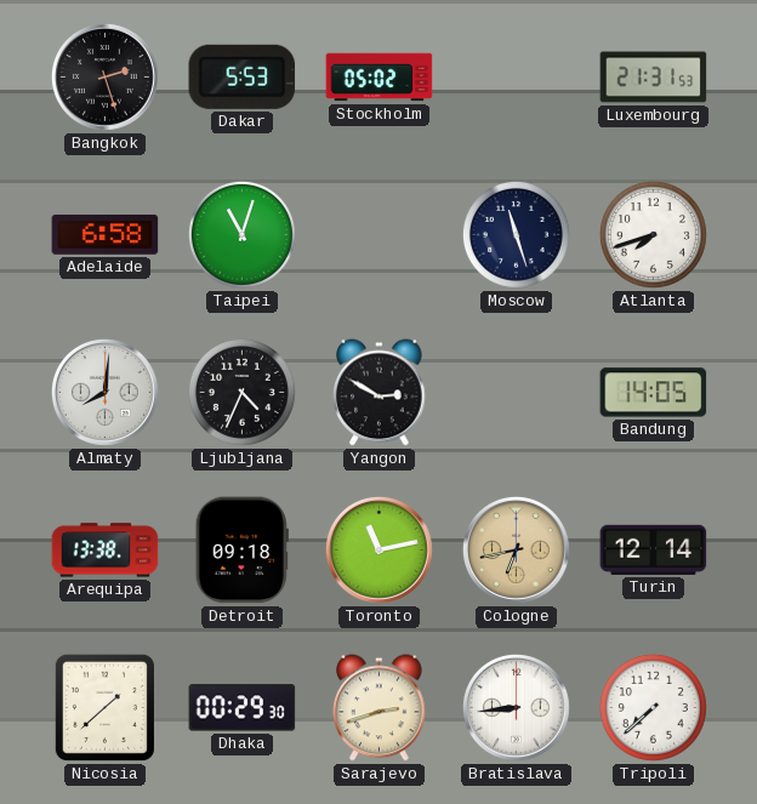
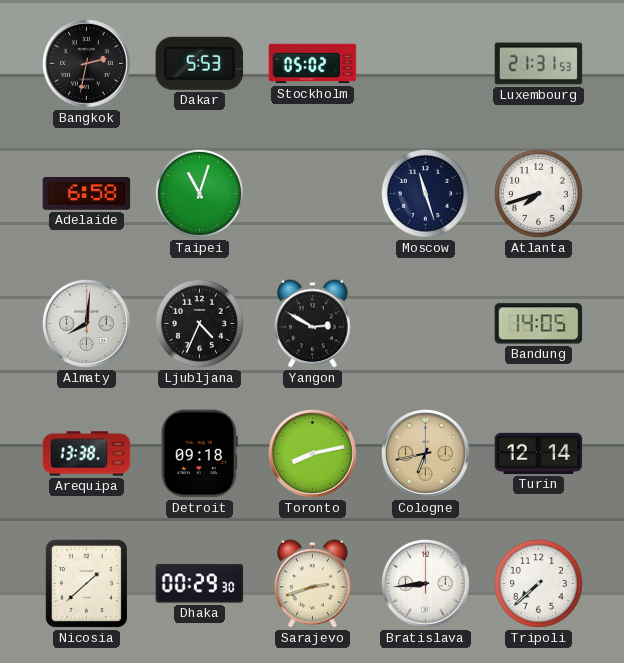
Bangkok: 2:27 -> 2:32
Toronto: 11:13 -> 8:13
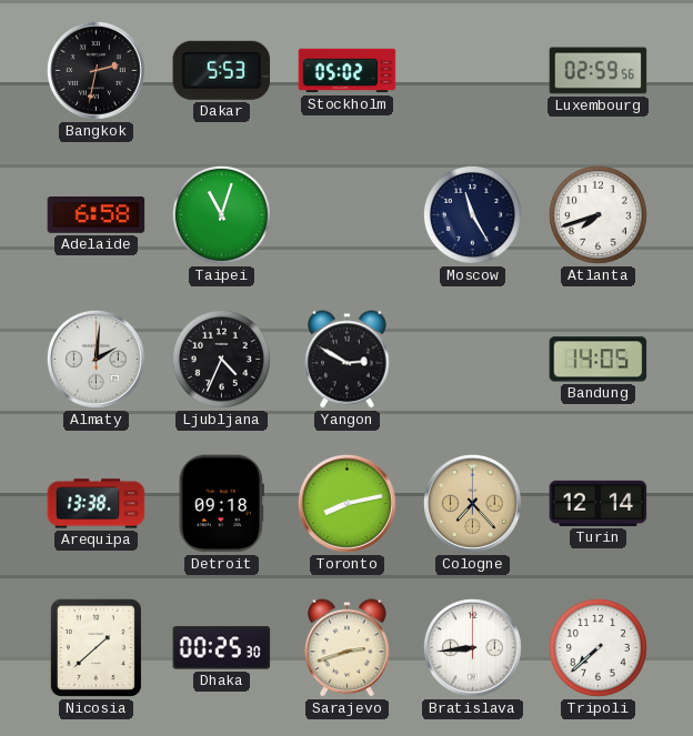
Luxembourg: 21:31 -> 02:59
Moscow: 11:27 -> 11:25
Almaty: 8:01 -> 2:01
Cologne: 6:43 -> 7:23
Dhaka: 00:29 -> 00:25
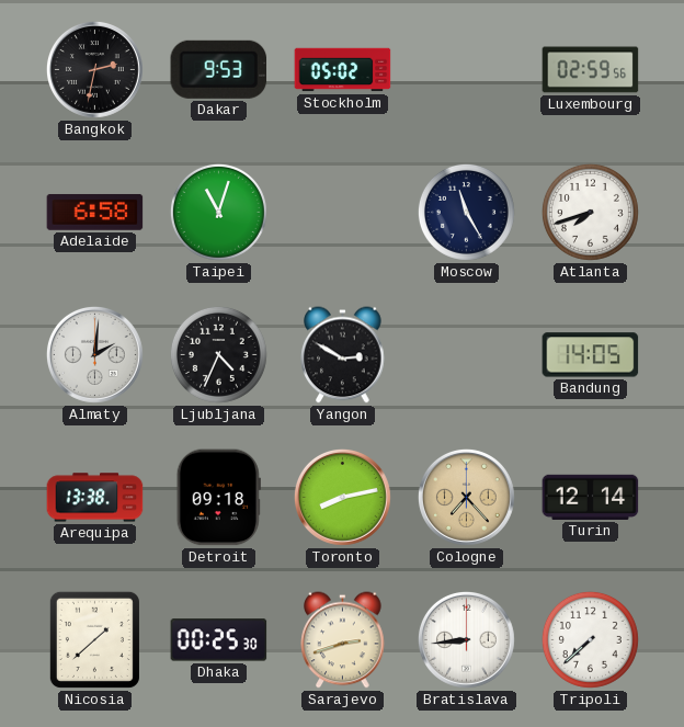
Dakar: 5:53 -> 9:53
